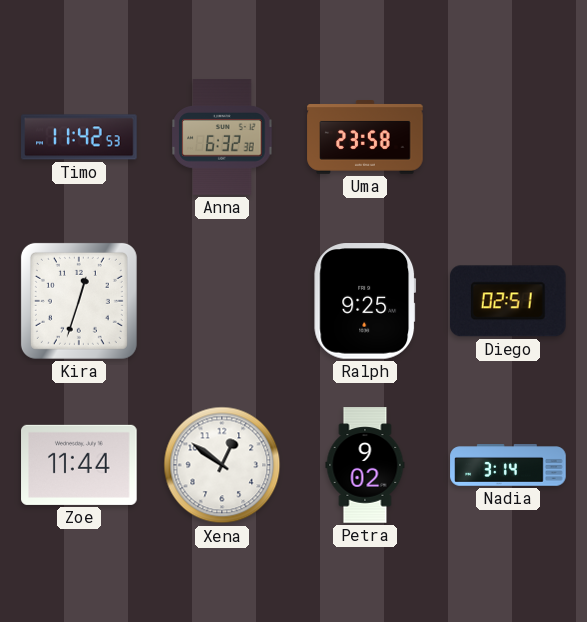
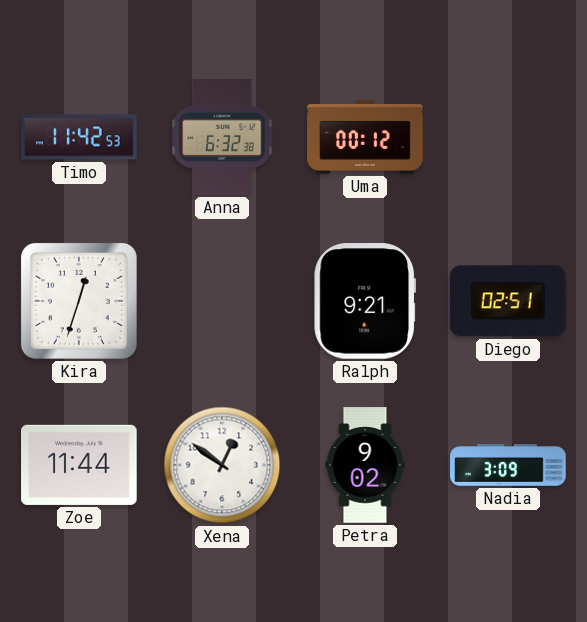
Uma: 23:58 -> 00:12
Ralph: 9:25 -> 9:21
Nadia: 3:14 -> 3:09
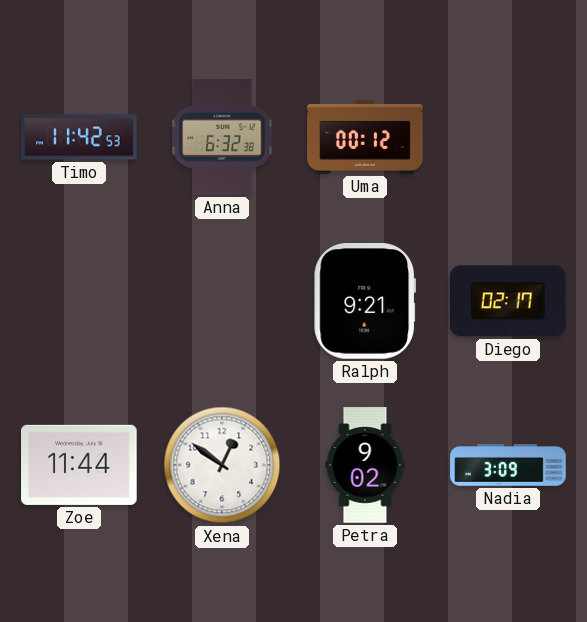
Kira: 12:33 -> none
Diego: 02:51 -> 02:17
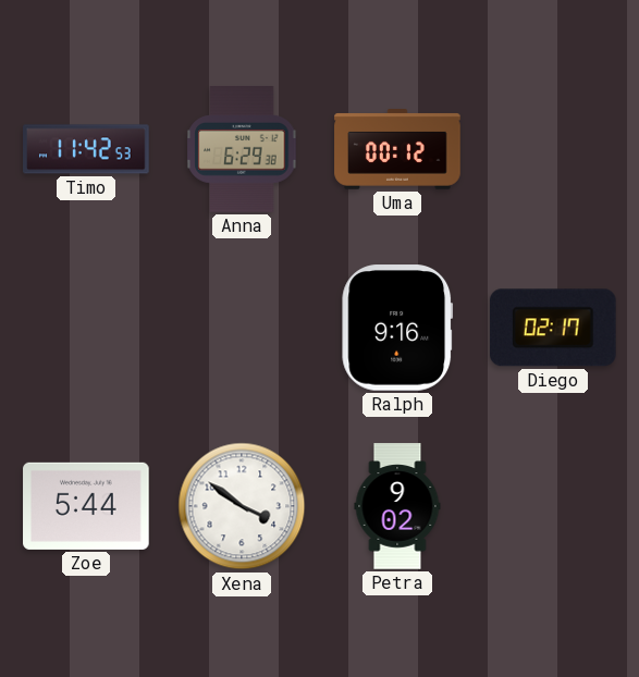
Anna: 6:32 -> 6:29
Ralph: 9:21 -> 9:16
Zoe: 11:44 -> 5:44
Xena: 12:51 -> 3:51
Nadia: 3:09 -> none
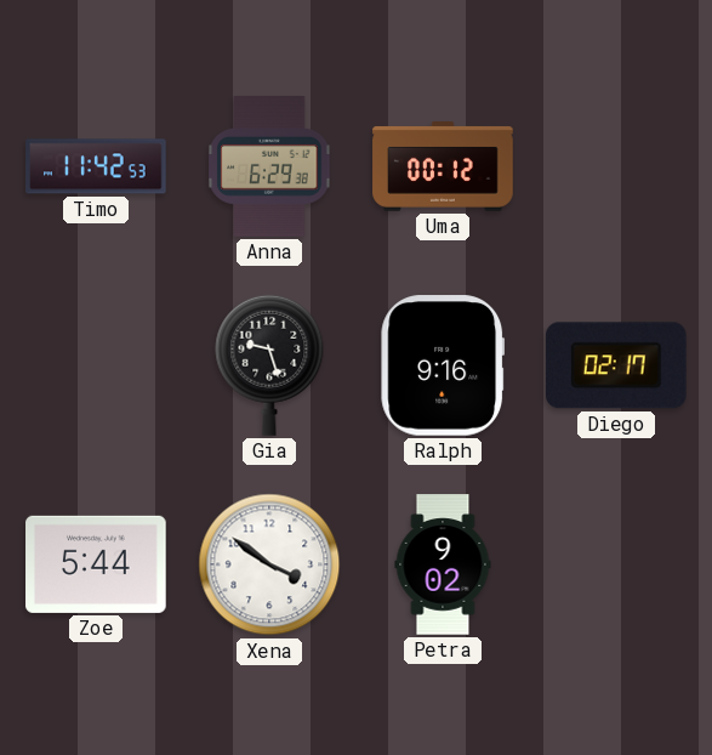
Gia: none -> 9:27
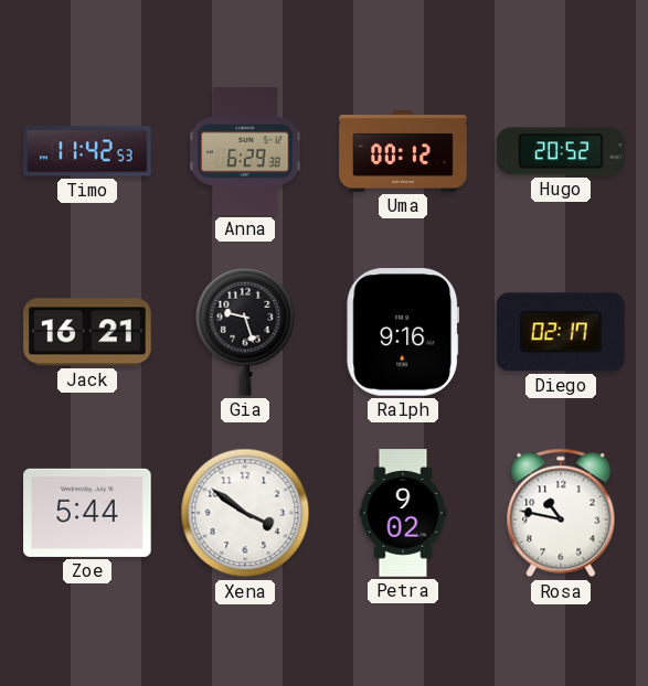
Hugo: none -> 20:52
Jack: none -> 16:21
Rosa: none -> 10:47
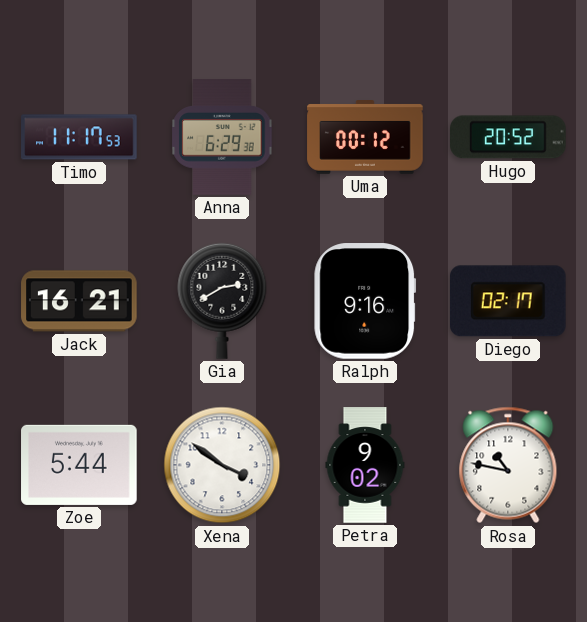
Timo: 11:42 -> 11:17
Gia: 9:27 -> 2:40
